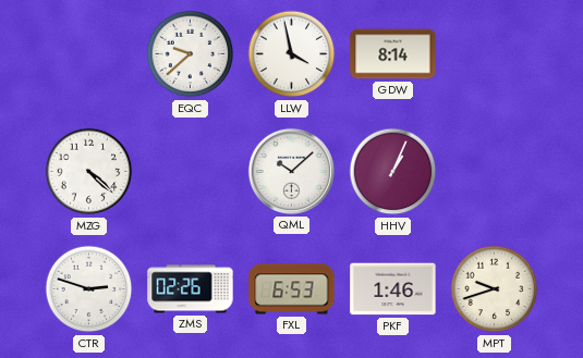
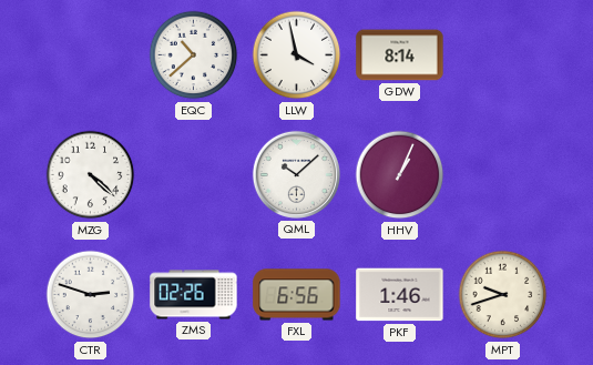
EQC: 9:38 -> 10:38
FXL: 6:53 -> 6:56
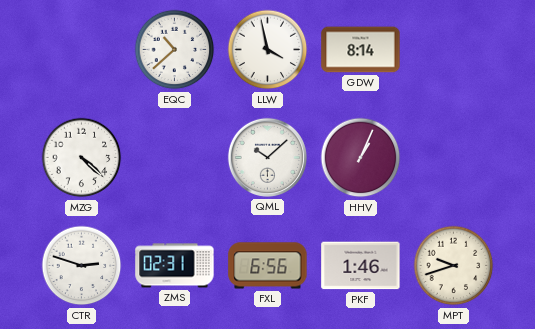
ZMS: 02:26 -> 02:31
